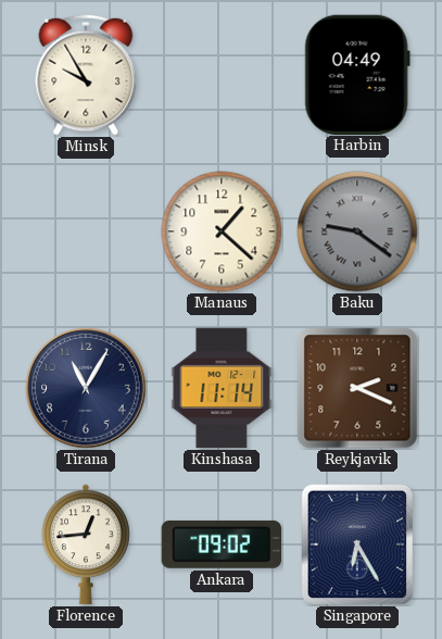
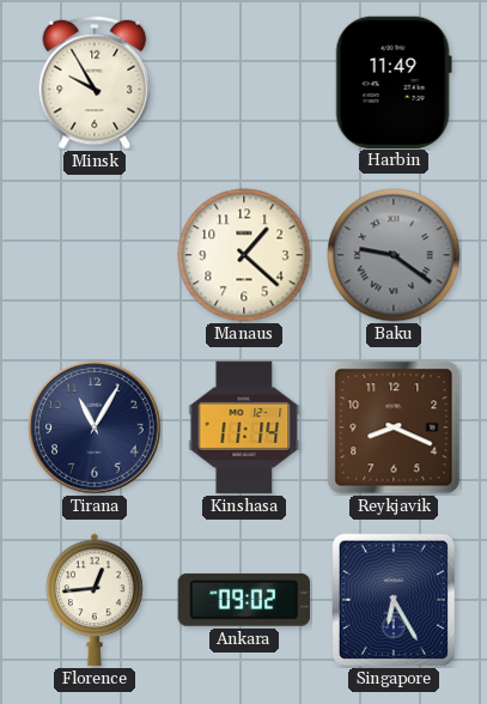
Harbin: 04:49 -> 11:49
Reykjavik: 2:19 -> 8:19
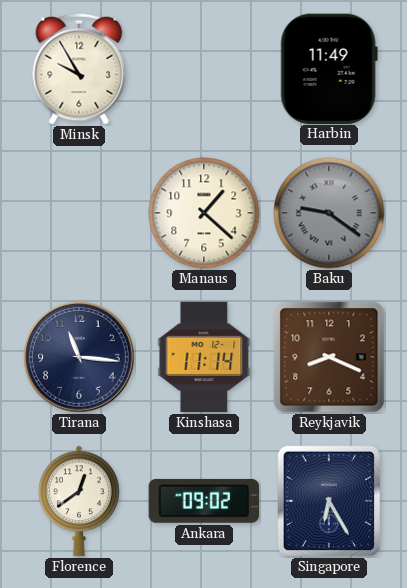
Tirana: 11:05 -> 11:16
Florence: 12:44 -> 12:39
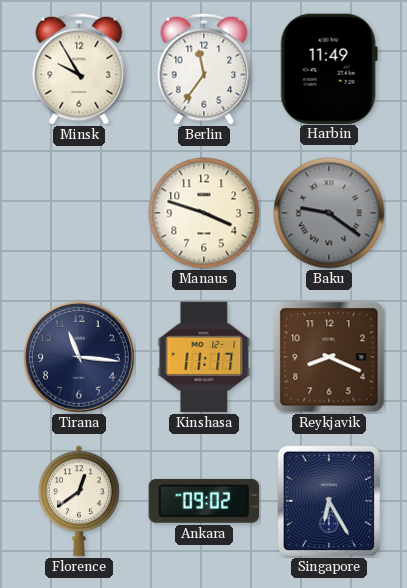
Berlin: none -> 11:36
Manaus: 1:22 -> 3:48
Kinshasa: 11:14 -> 11:17
